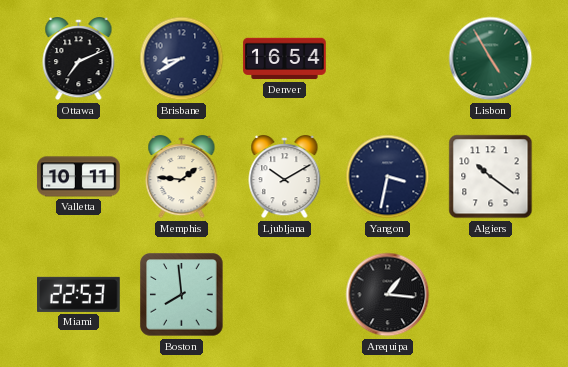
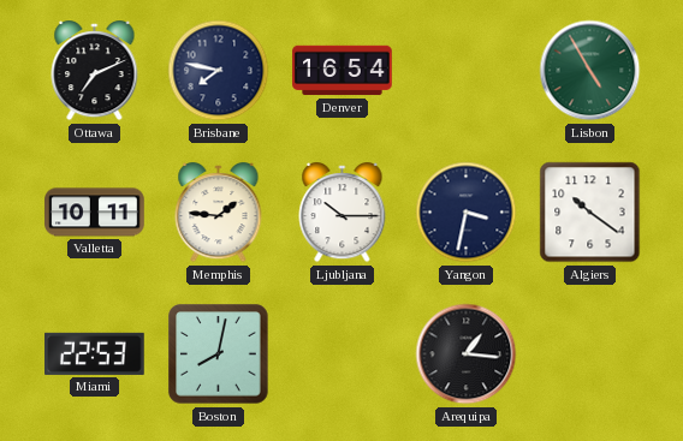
Brisbane: 8:40 -> 7:47
Ljubljana: 10:10 -> 10:15
Boston: 7:59 -> 8:02
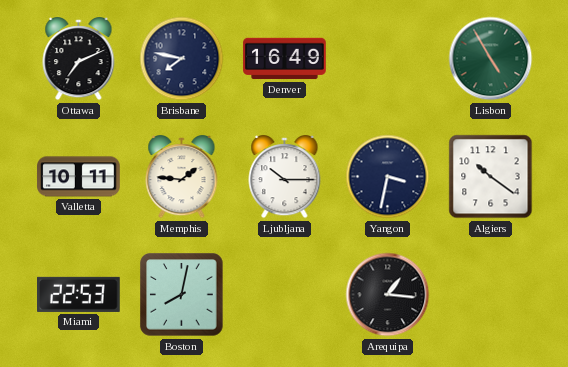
Denver: 16:54 -> 16:49
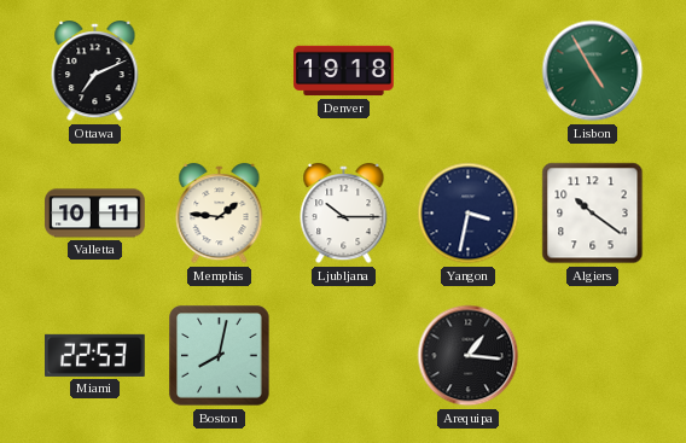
Brisbane: 7:47 -> none
Denver: 16:49 -> 19:18
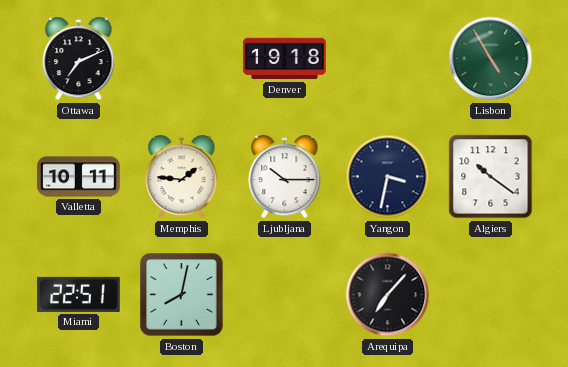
Miami: 22:53 -> 22:51
Arequipa: 1:16 -> 7:07
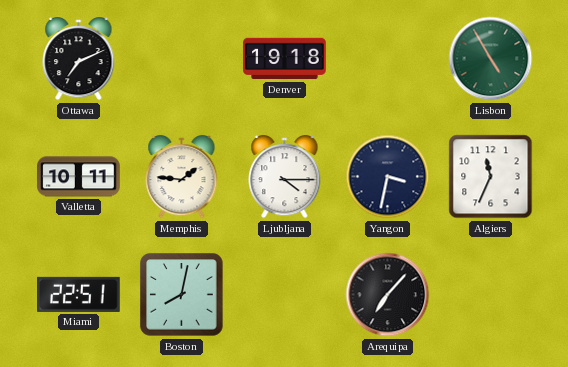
Ljubljana: 10:15 -> 4:15
Algiers: 10:21 -> 11:34
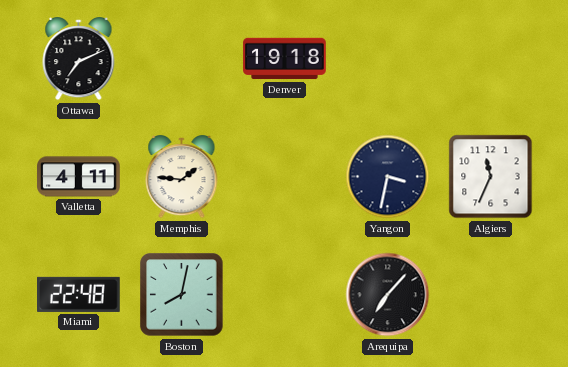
Lisbon: 4:55 -> none
Valletta: 10:11 -> 4:11
Ljubljana: 4:15 -> none
Miami: 22:51 -> 22:48
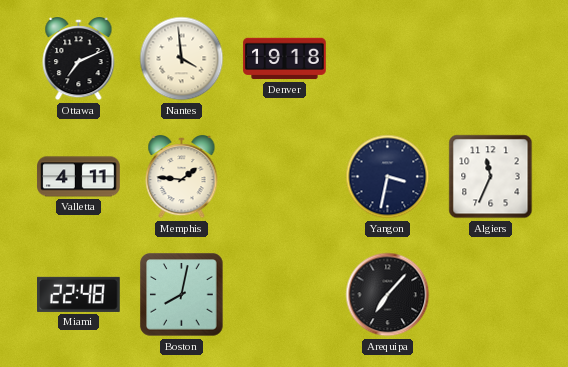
Nantes: none -> 3:59
